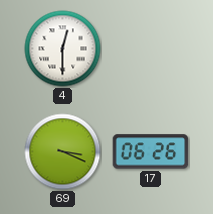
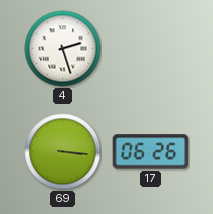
4: 12:30 -> 2:27
69: 3:19 -> 3:16
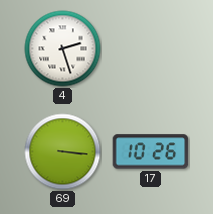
17: 06:26 -> 10:26
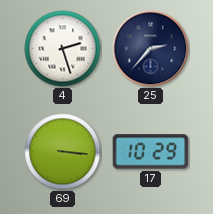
25: none -> 2:37
17: 10:26 -> 10:29
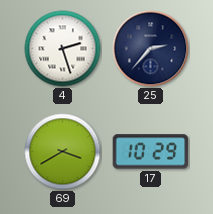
69: 3:16 -> 3:40
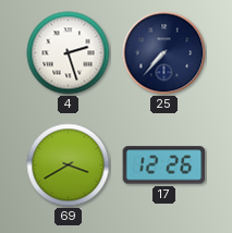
25: 2:37 -> 7:37
17: 10:29 -> 12:26
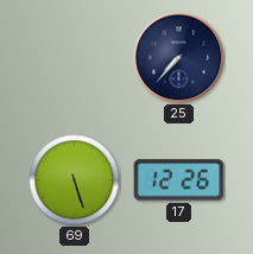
4: 2:27 -> none
69: 3:40 -> 5:27
